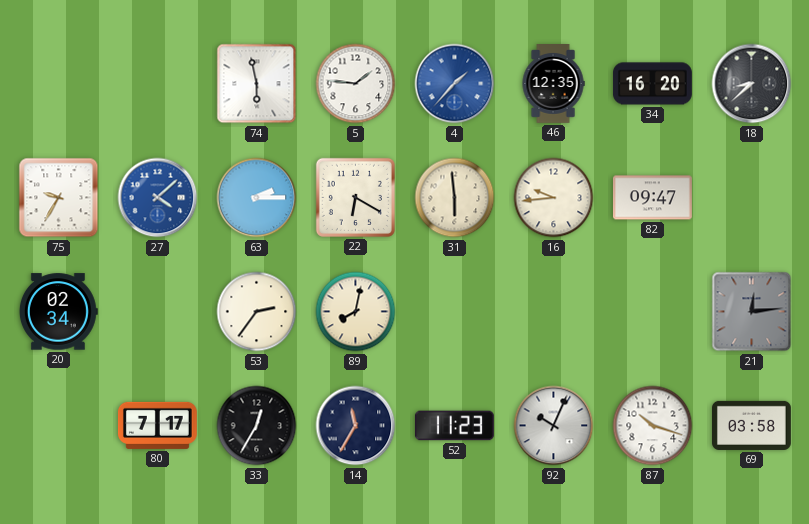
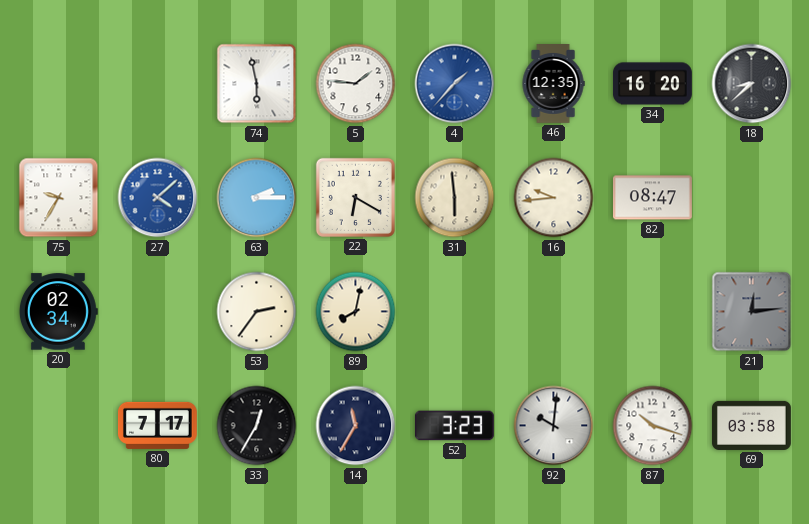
82: 09:47 -> 08:47
52: 11:23 -> 3:23
92: 10:04 -> 10:01
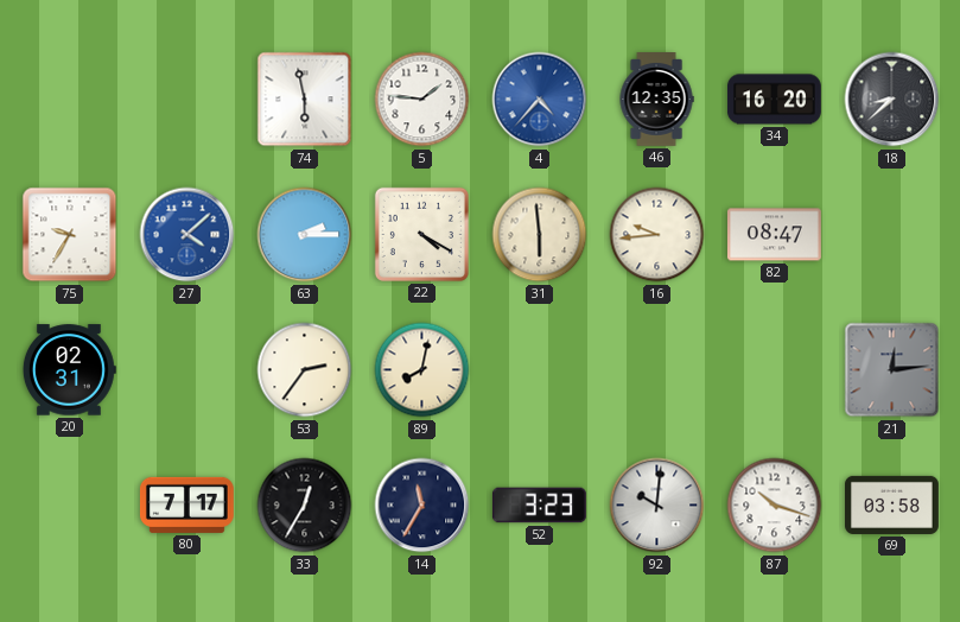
4: 1:37 -> 4:37
22: 6:20 -> 4:20
20: 02:34 -> 02:31
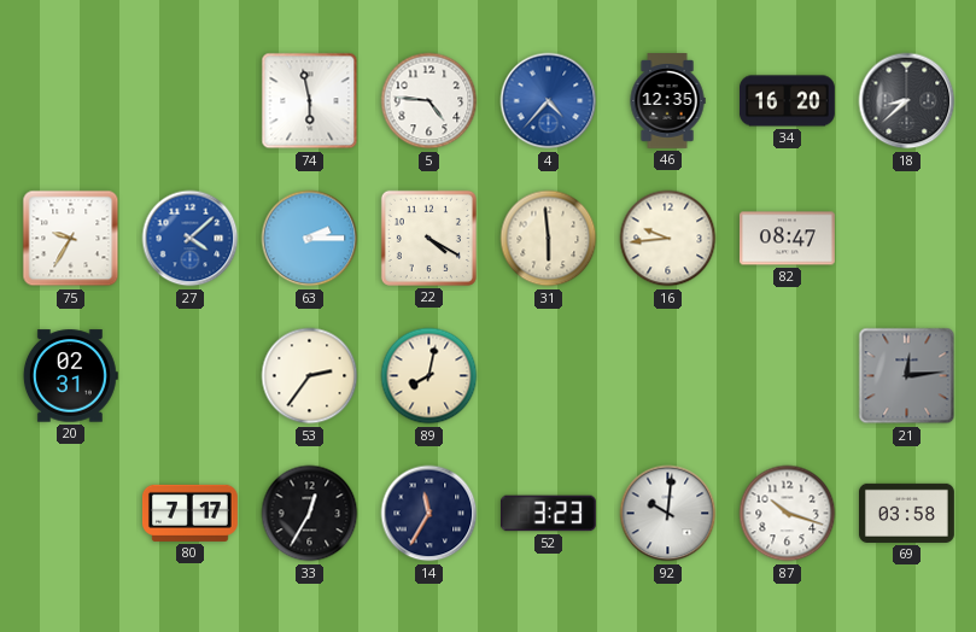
5: 1:46 -> 4:46
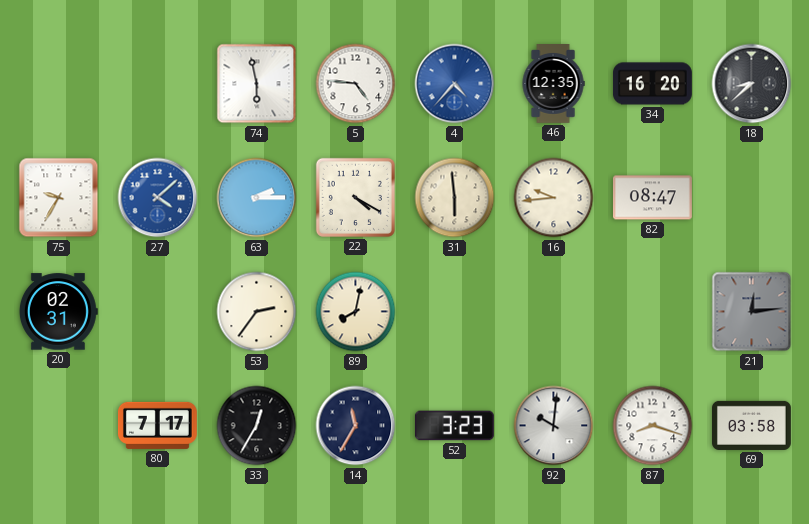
87: 10:18 -> 8:18
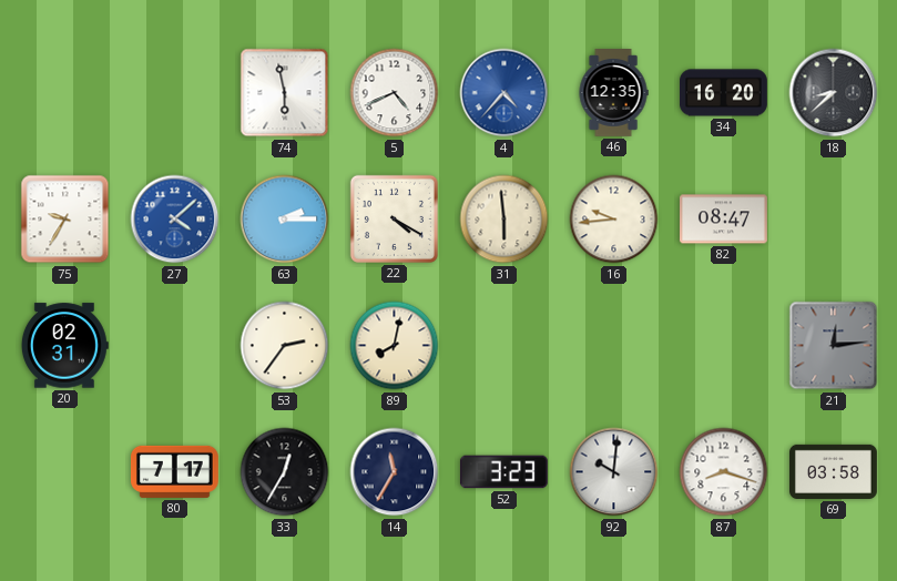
5: 4:46 -> 4:41
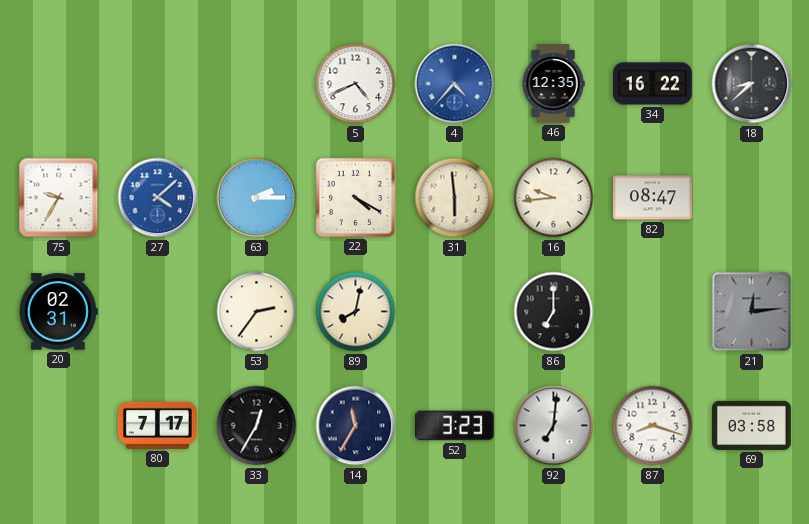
74: 5:58 -> none
34: 16:20 -> 16:22
86: none -> 7:00
92: 10:01 -> 7:01
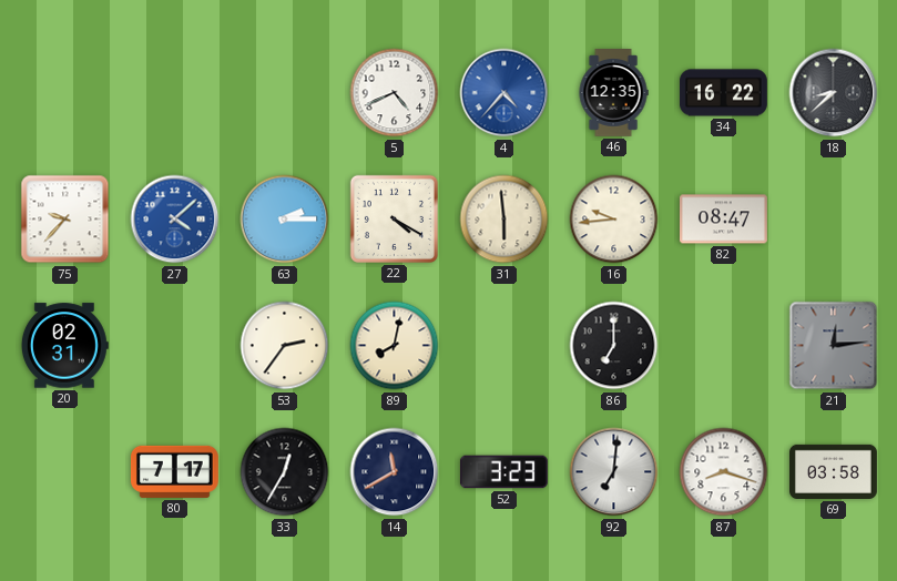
75: 9:35 -> 9:37
14: 11:35 -> 11:40
